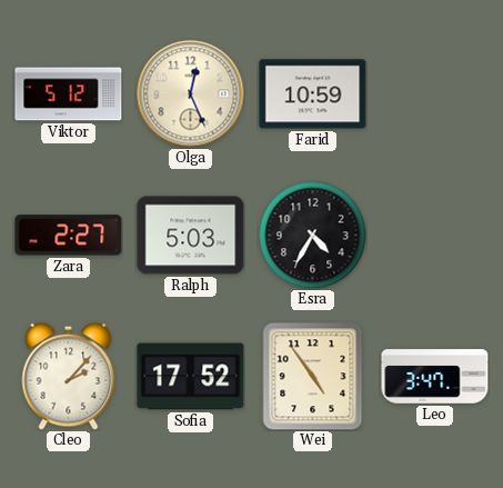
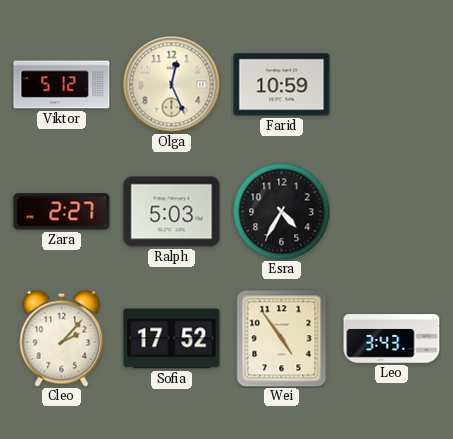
Leo: 3:47 -> 3:43
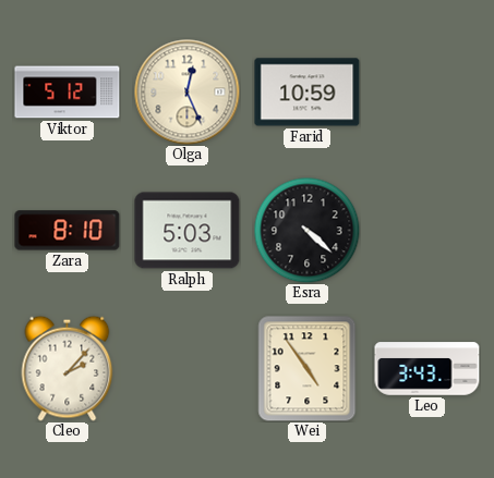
Zara: 2:27 -> 8:10
Esra: 4:35 -> 4:22
Sofia: 17:52 -> none
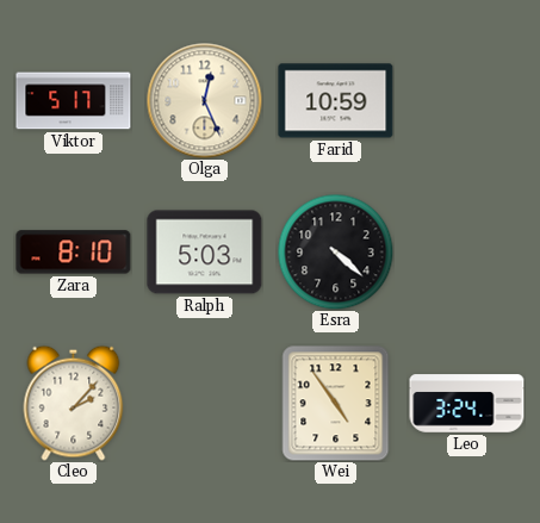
Viktor: 5:12 -> 5:17
Leo: 3:43 -> 3:24
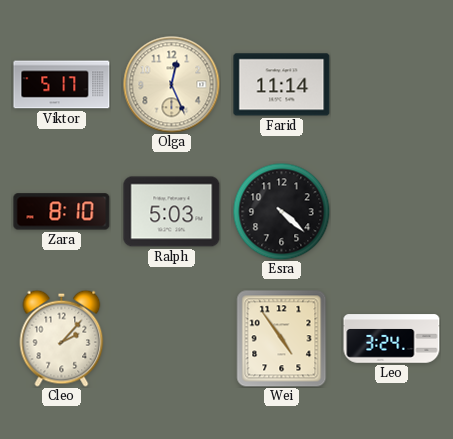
Farid: 10:59 -> 11:14
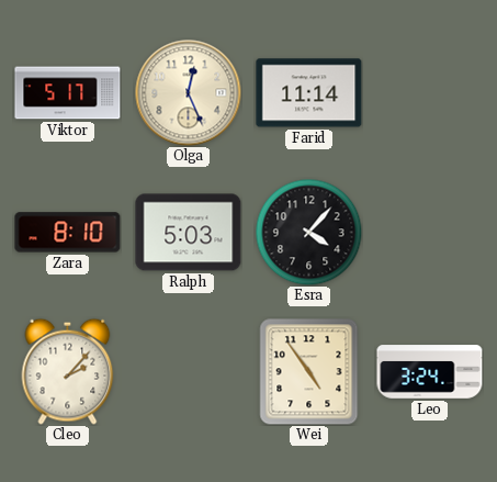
Esra: 4:22 -> 4:07
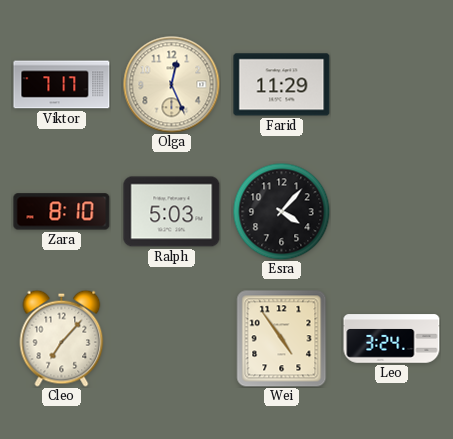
Viktor: 5:17 -> 7:17
Farid: 11:14 -> 11:29
Cleo: 2:07 -> 7:07
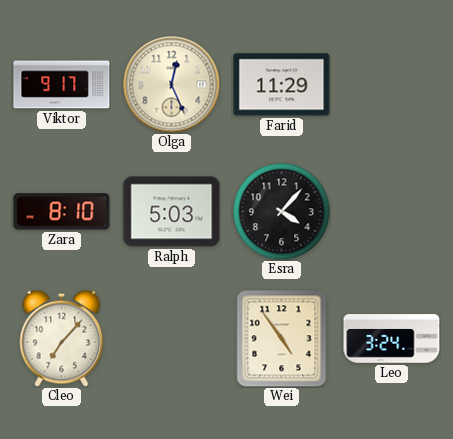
Viktor: 7:17 -> 9:17
